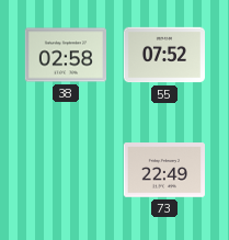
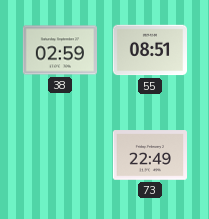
38: 02:58 -> 02:59
55: 07:52 -> 08:51
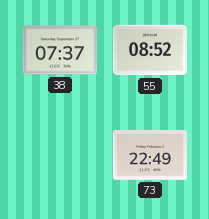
38: 02:59 -> 07:37
55: 08:51 -> 08:52
